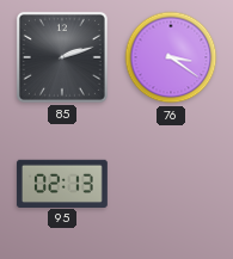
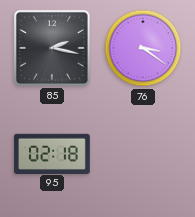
85: 2:12 -> 2:17
95: 02:13 -> 02:18
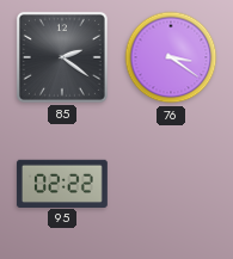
85: 2:17 -> 2:21
95: 02:18 -> 02:22
